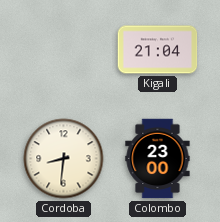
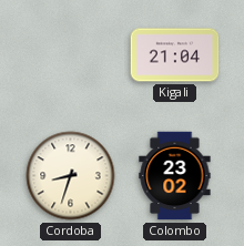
Cordoba: 8:31 -> 8:33
Colombo: 23:00 -> 23:02
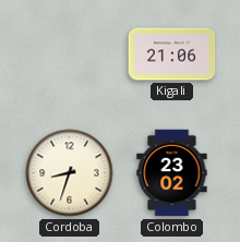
Kigali: 21:04 -> 21:06
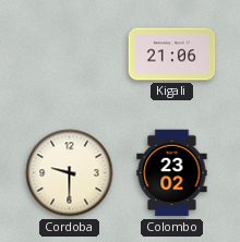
Cordoba: 8:33 -> 9:30
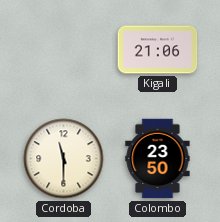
Cordoba: 9:30 -> 11:30
Colombo: 23:02 -> 23:50
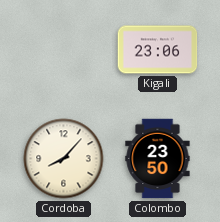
Kigali: 21:06 -> 23:06
Cordoba: 11:30 -> 8:07
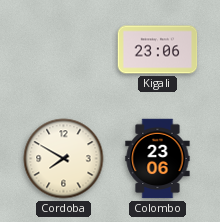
Cordoba: 8:07 -> 7:50
Colombo: 23:50 -> 23:06
